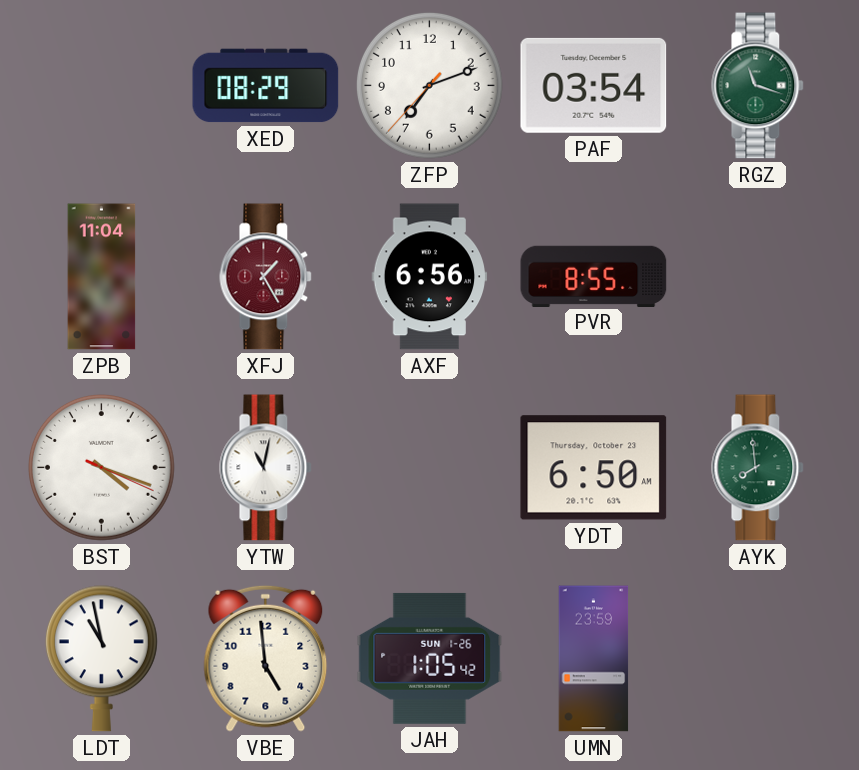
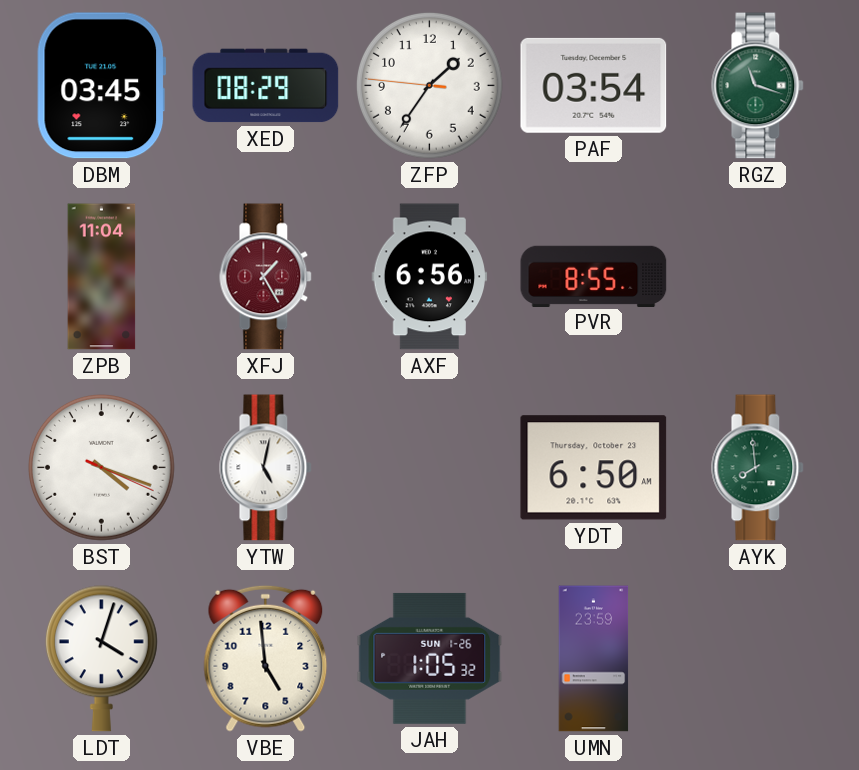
DBM: none -> 03:45
ZFP: 7:11 -> 1:35
YTW: 11:02 -> 5:02
LDT: 10:58 -> 4:03
JAH: 1:05:42 -> 1:05:32
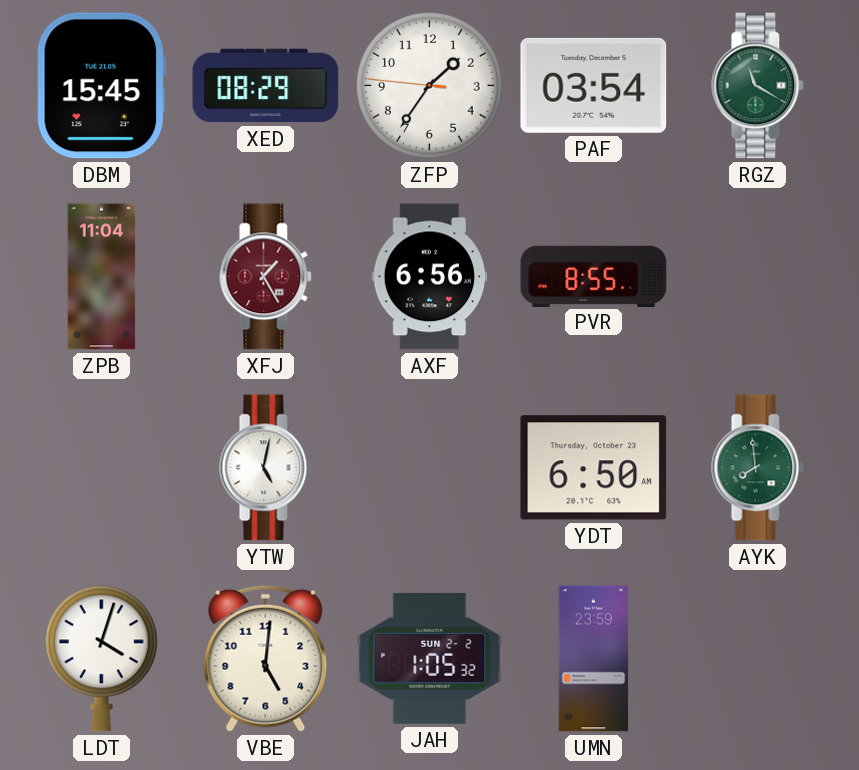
DBM: 03:45 -> 15:45
RGZ: 11:18 -> 11:20
BST: 4:18 -> none
VBE: 4:59 -> 5:01
JAH date: SUN 1-26 -> SUN 2-2
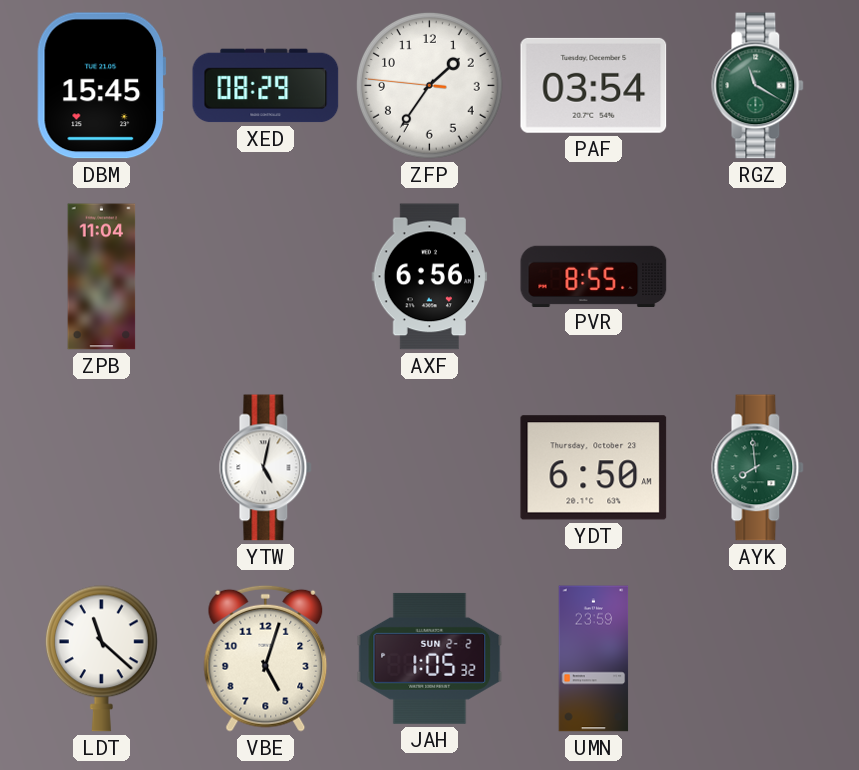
XFJ: 1:25 -> none
LDT: 4:03 -> 11:22
VBE: 5:01 -> 5:03
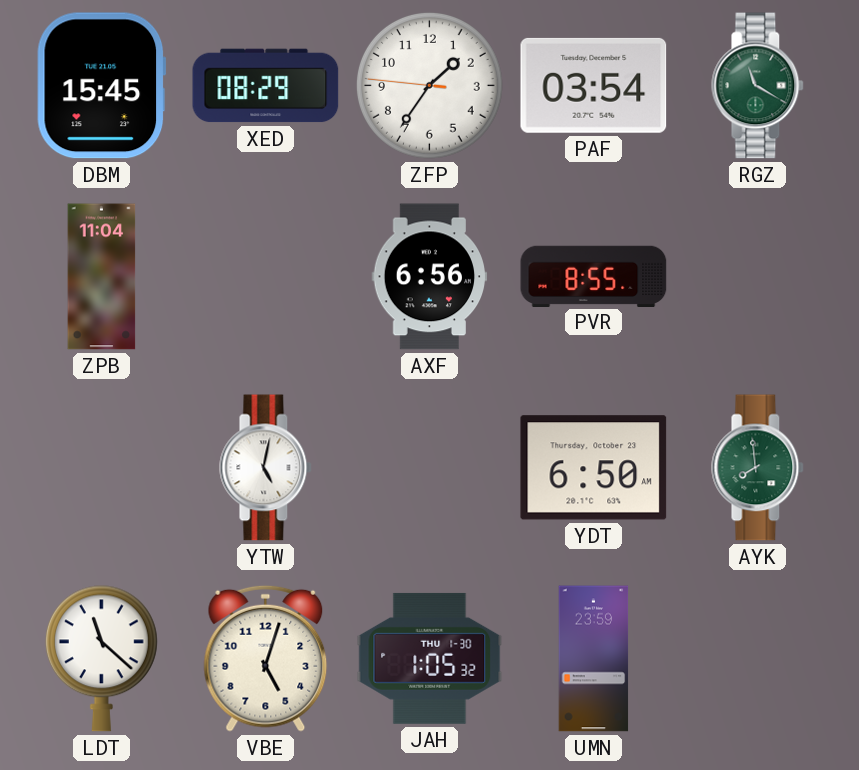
JAH date: SUN 2-2 -> THU 1-30
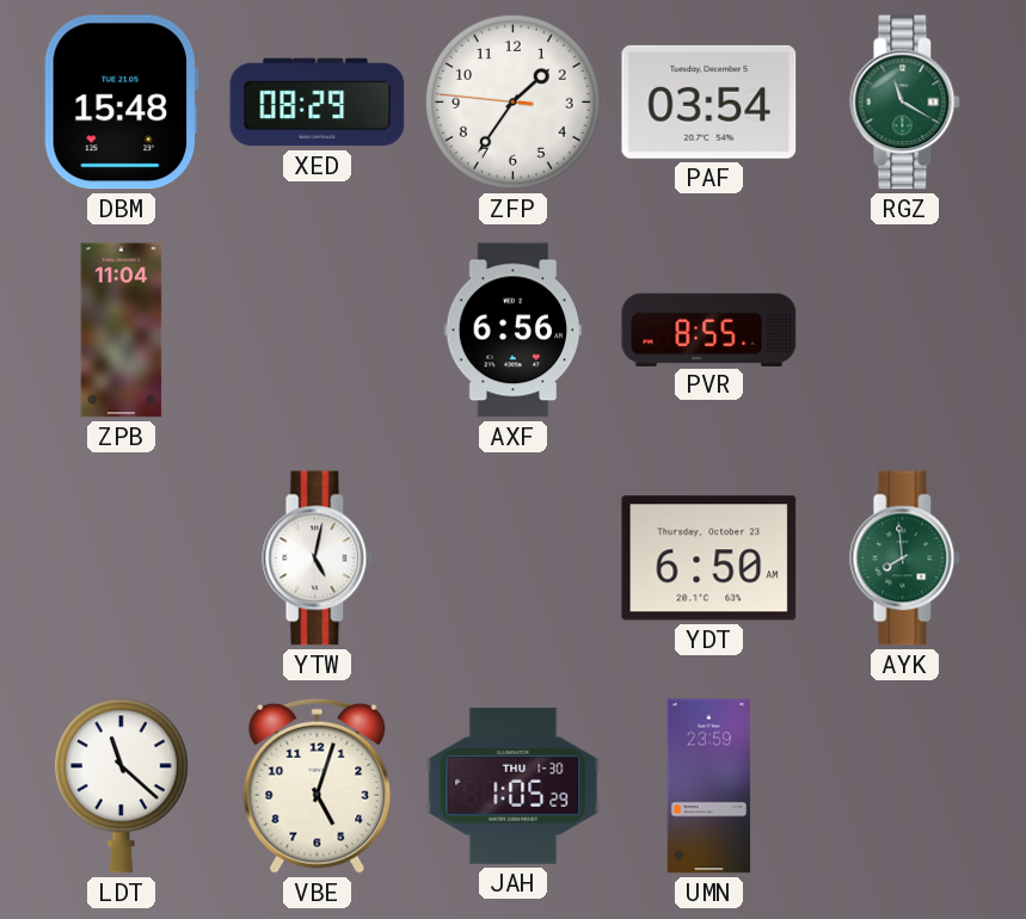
DBM: 15:45 -> 15:48
JAH: 1:05:32 -> 1:05:29
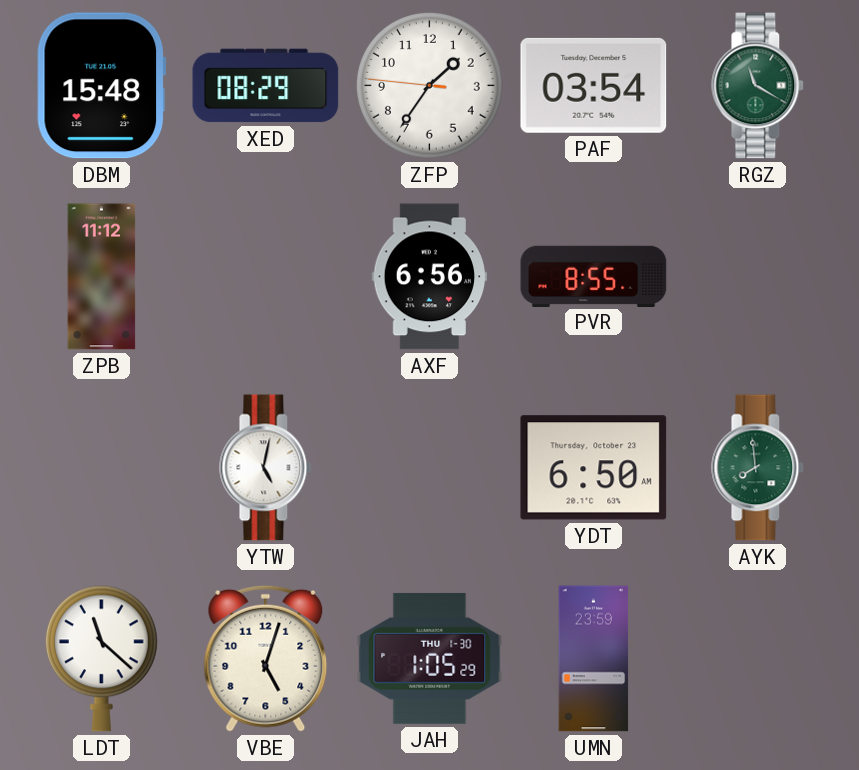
ZPB: 11:04 -> 11:12
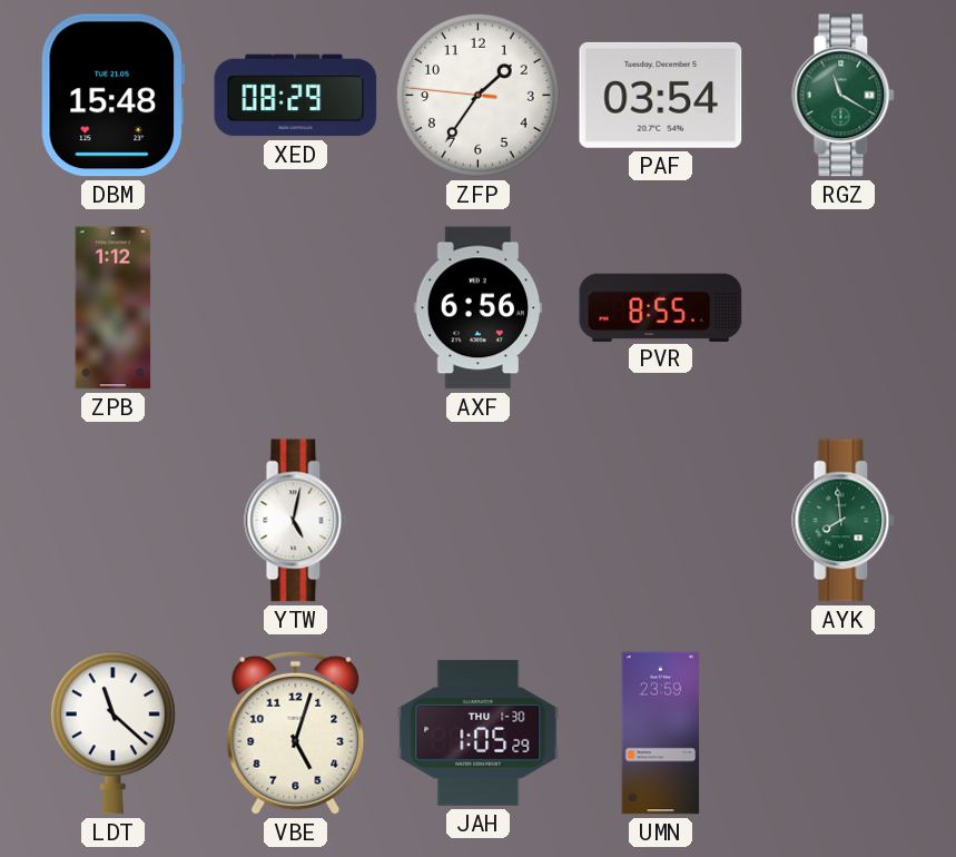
ZPB: 11:12 -> 1:12
YDT: 6:50 -> none
